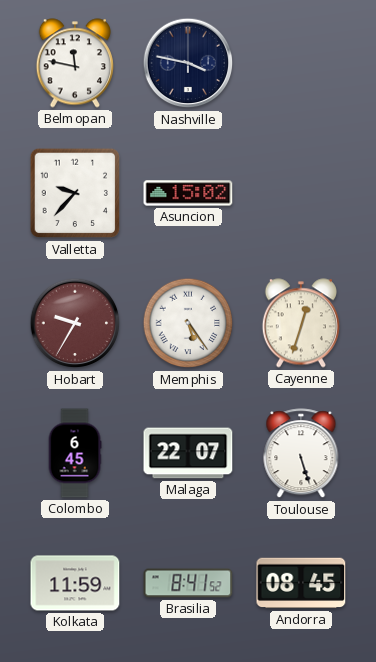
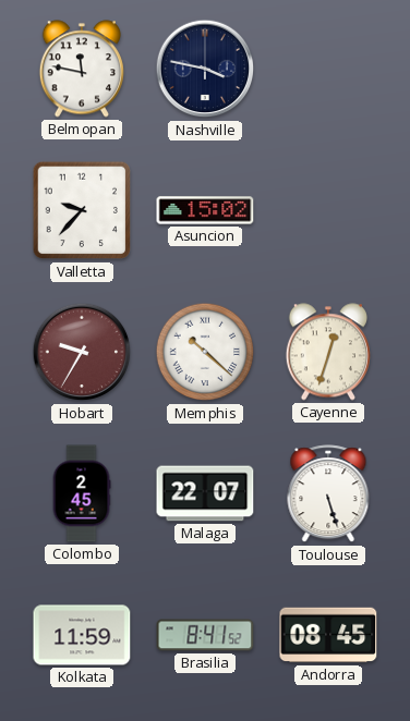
Memphis: 5:24 -> 10:22
Colombo: 6:45 -> 2:45
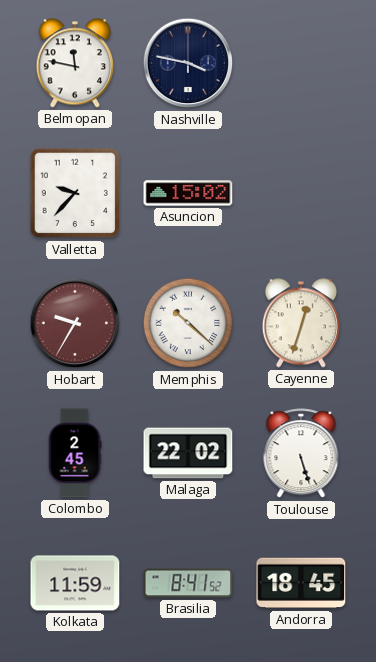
Malaga: 22:07 -> 22:02
Andorra: 08:45 -> 18:45
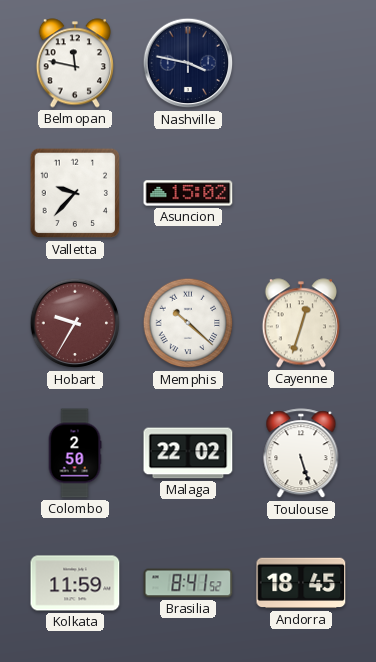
Colombo: 2:45 -> 2:50
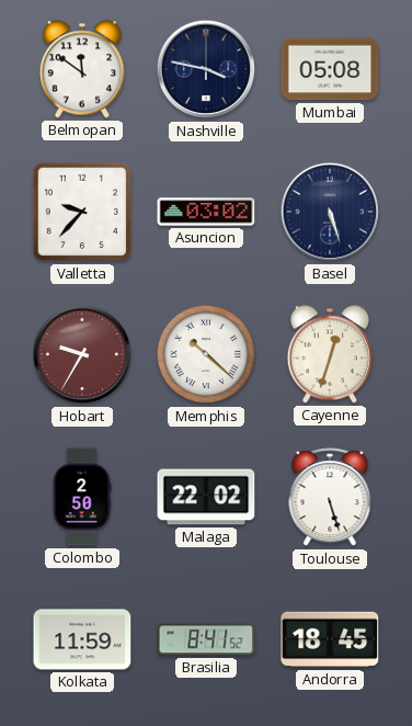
Belmopan: 11:47 -> 11:51
Mumbai: none -> 05:08
Asuncion: 15:02 -> 03:02
Basel: none -> 5:27
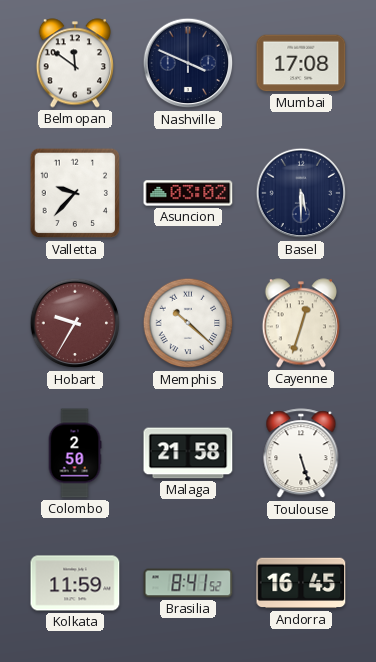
Nashville: 3:47 -> 3:49
Mumbai: 05:08 -> 17:08
Basel: 5:27 -> 5:30
Malaga: 22:02 -> 21:58
Andorra: 18:45 -> 16:45
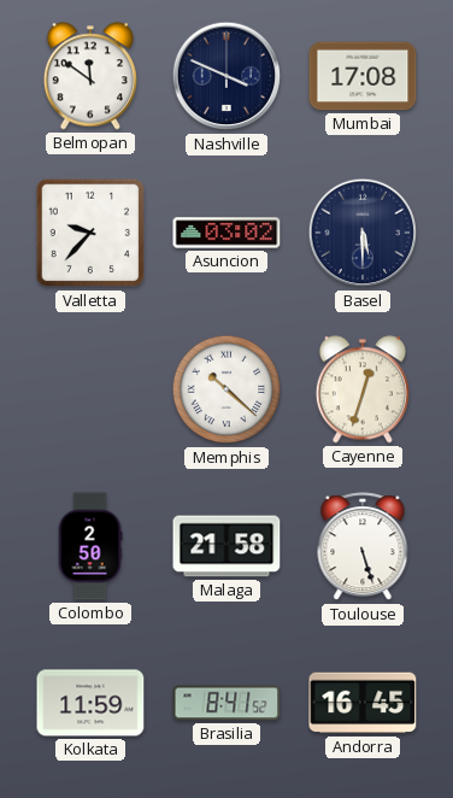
Hobart: 9:35 -> none
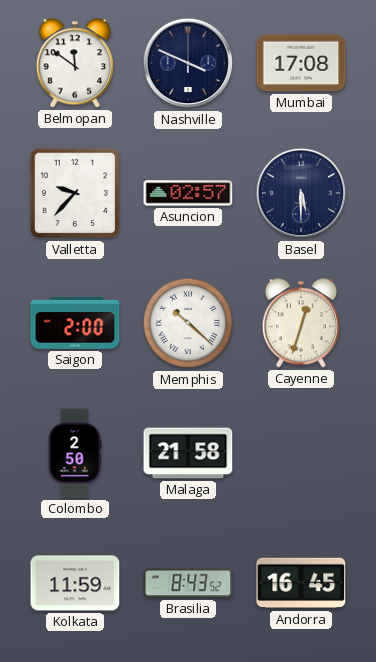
Asuncion: 03:02 -> 02:57
Saigon: none -> 2:00
Toulouse: 5:27 -> none
Brasilia: 8:41 -> 8:43
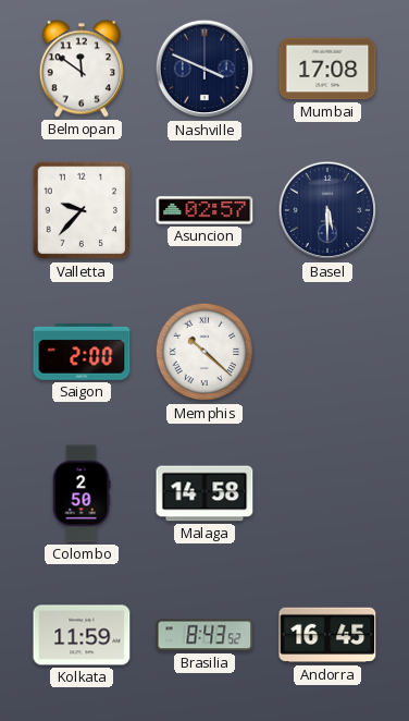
Cayenne: 12:33 -> none
Malaga: 21:58 -> 14:58
